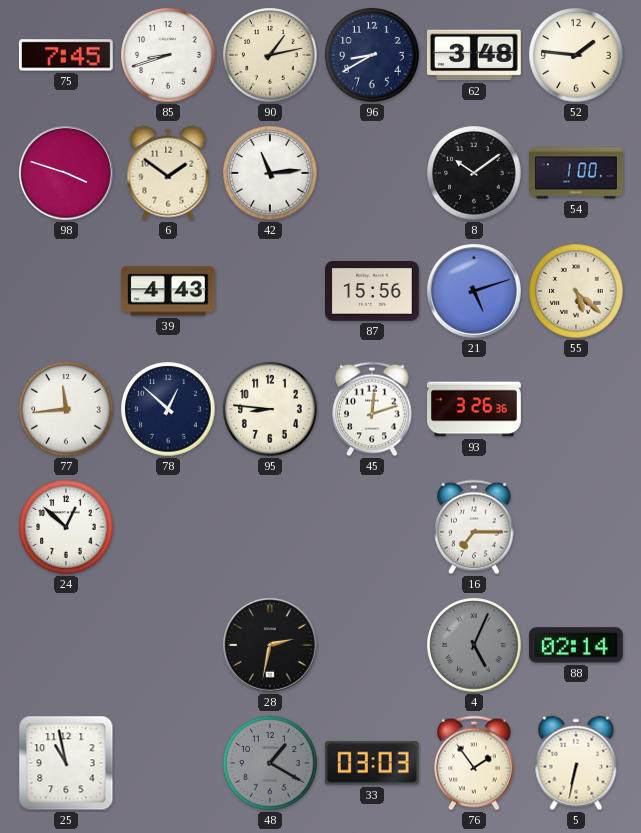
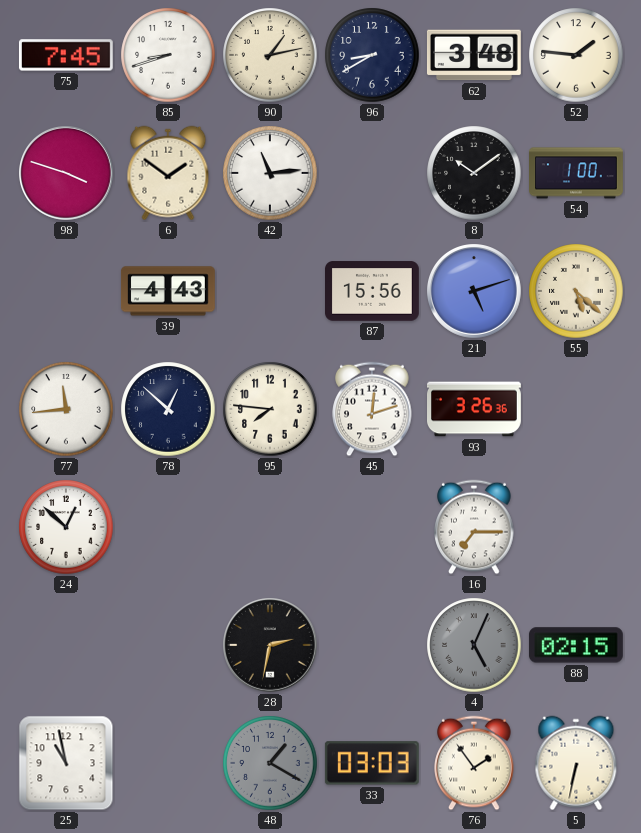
95: 8:46 -> 7:46
88: 02:14 -> 02:15
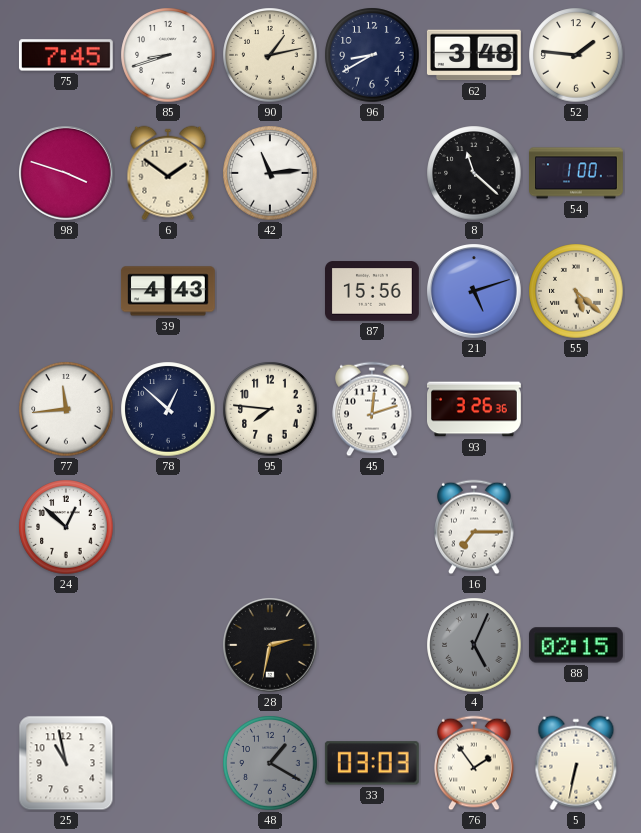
8: 10:09 -> 11:22
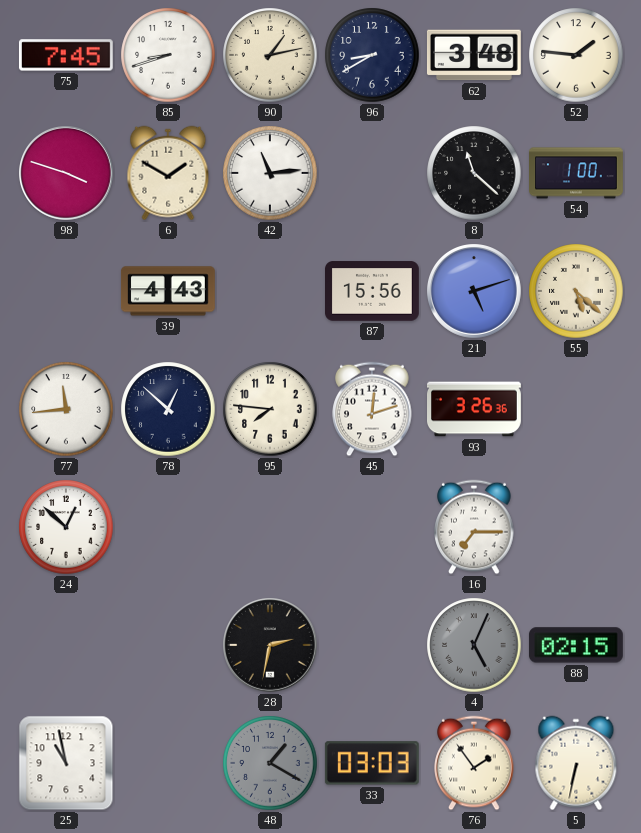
6: 1:51 -> 1:50
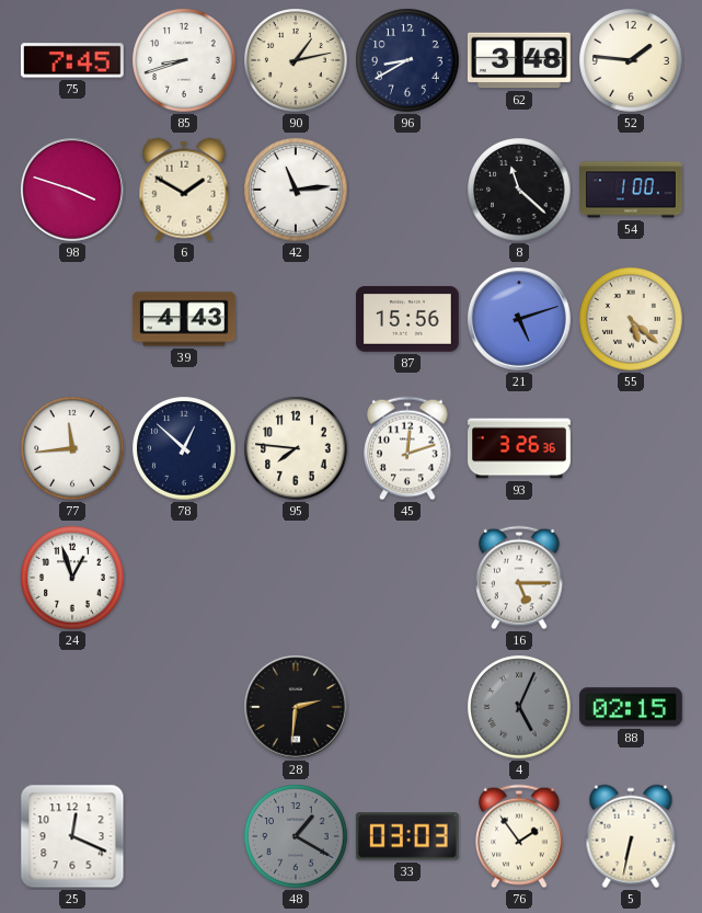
24: 12:52 -> 12:57
16: 7:15 -> 5:15
28: 2:32 -> 2:31
25: 10:58 -> 12:19
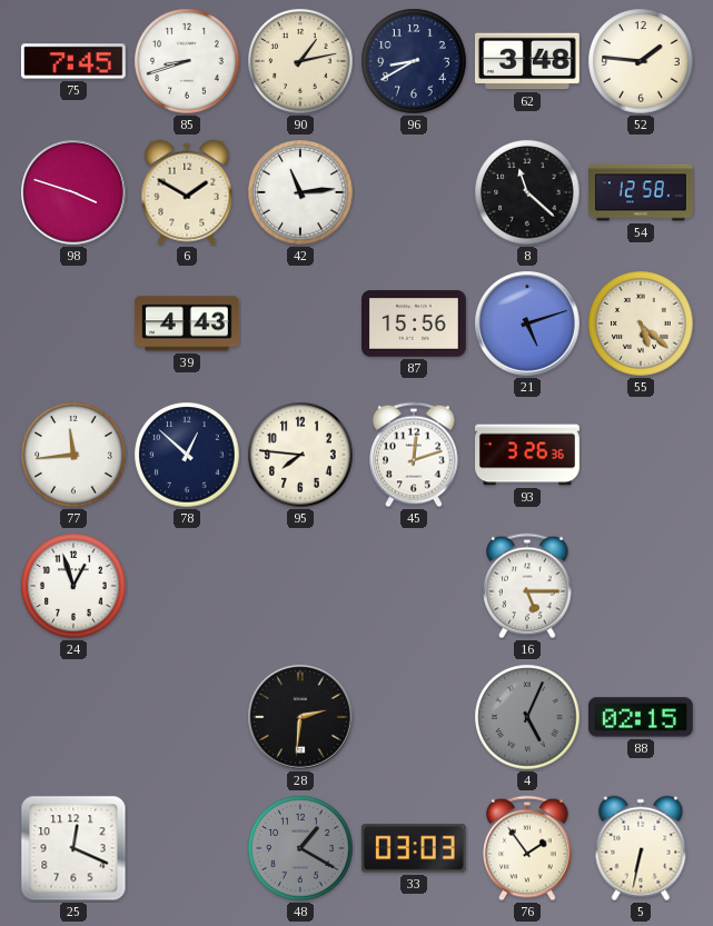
54: 1:00 -> 12:58
